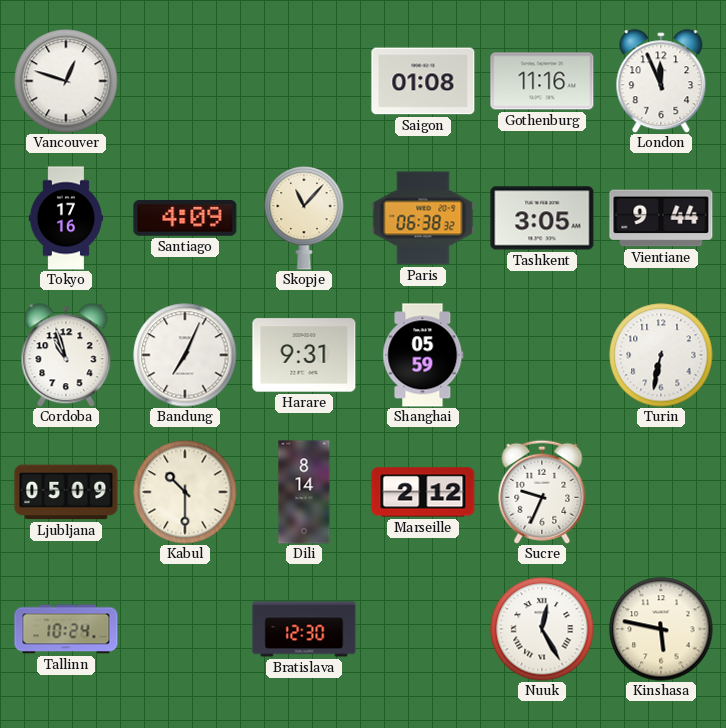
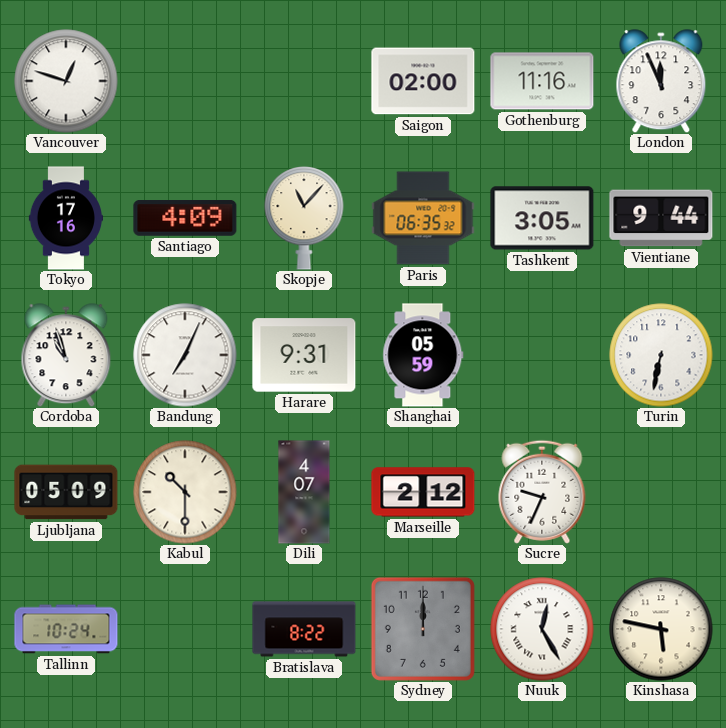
Saigon: 01:08 -> 02:00
Paris: 06:38 -> 06:35
Dili: 8:14 -> 4:07
Bratislava: 12:30 -> 8:22
Sydney: none -> 12:00
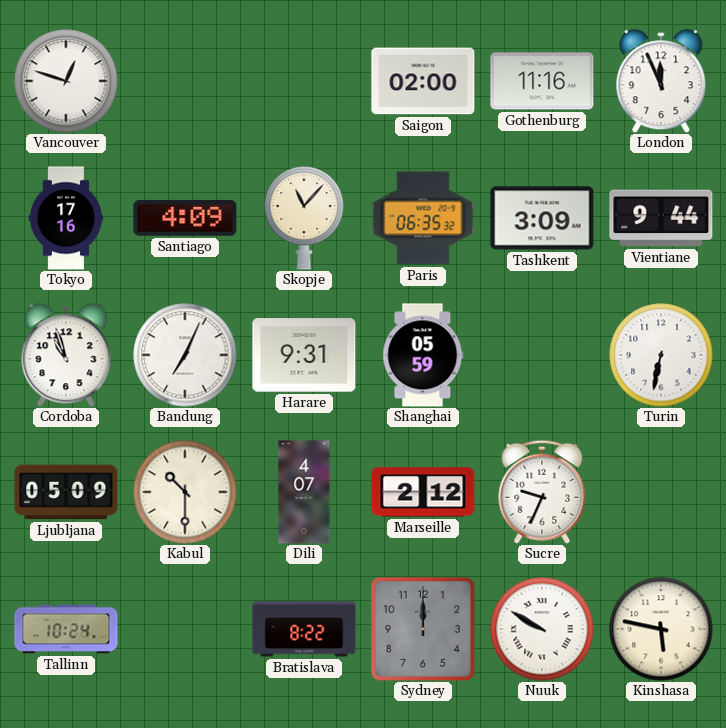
Tashkent: 3:05 -> 3:09
Nuuk: 12:25 -> 9:50
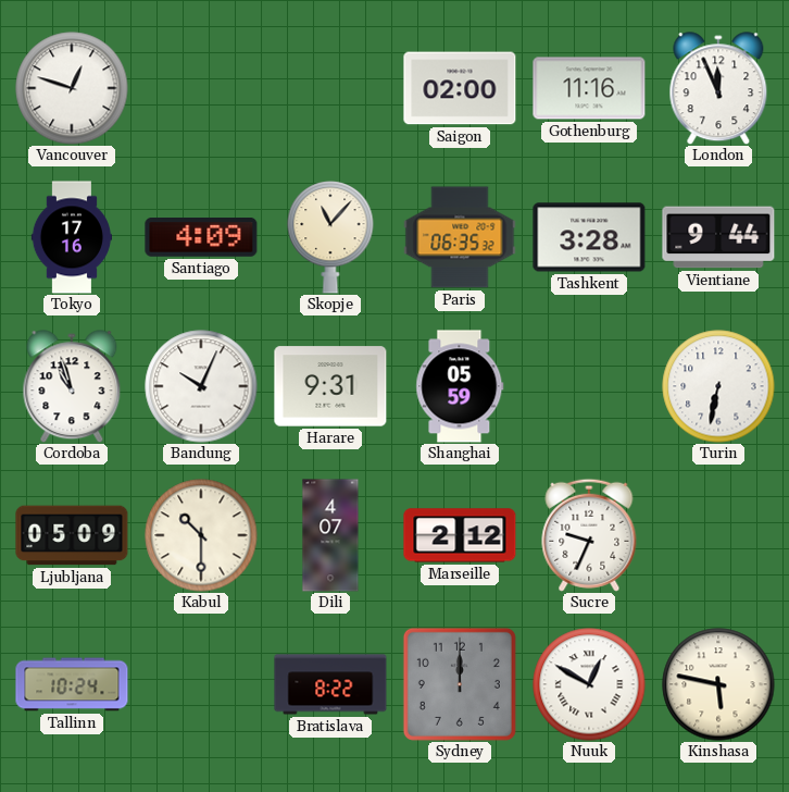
Tashkent: 3:09 -> 3:28
Bandung: 7:04 -> 10:04
Nuuk: 9:50 -> 12:50
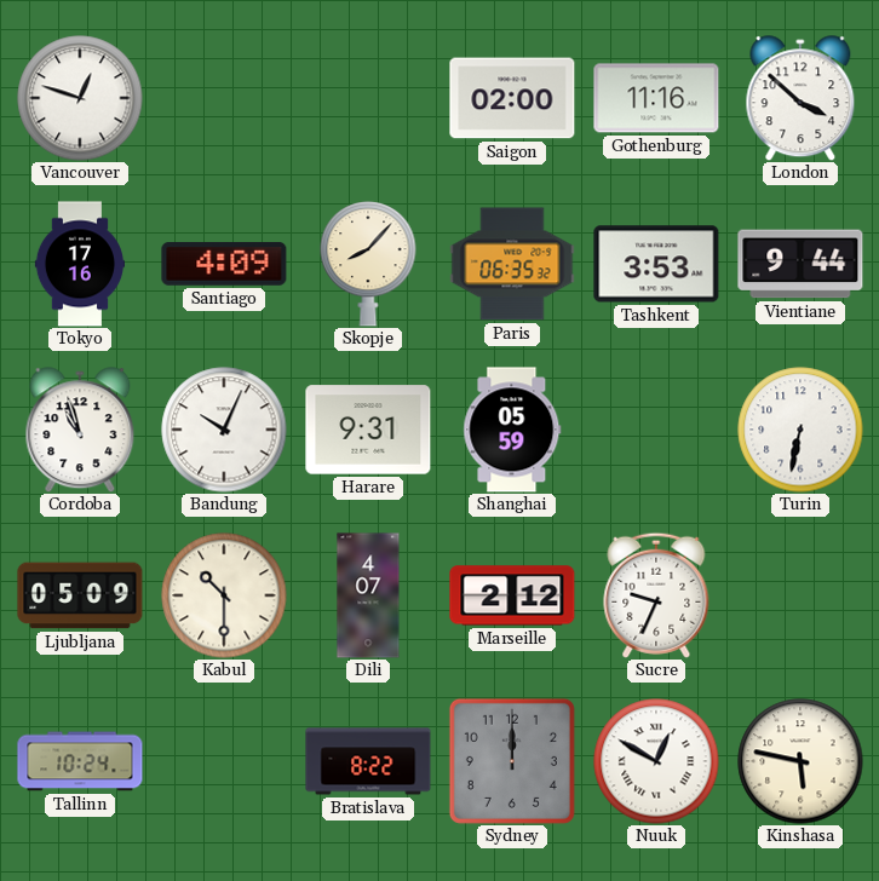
London: 11:56 -> 3:52
Skopje: 11:07 -> 8:07
Tashkent: 3:28 -> 3:53
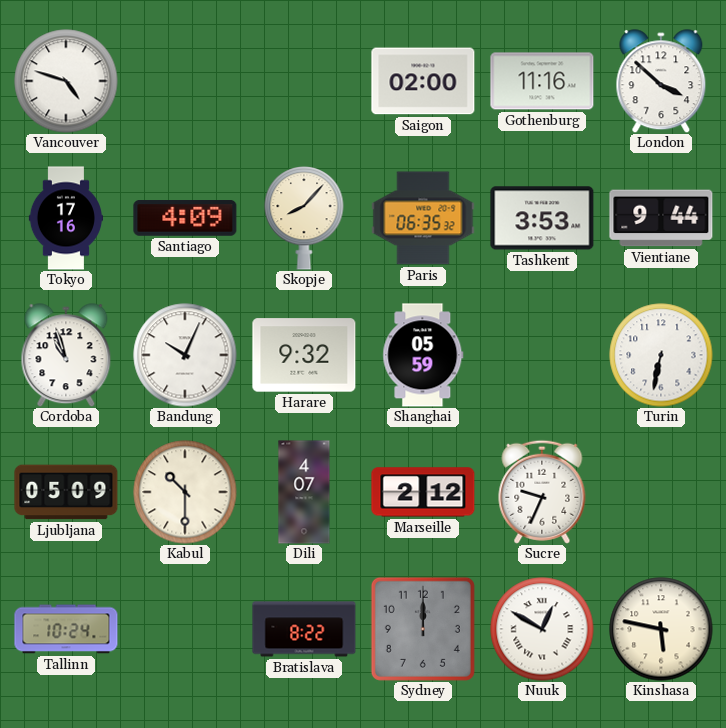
Vancouver: 12:48 -> 4:48
Harare: 9:31 -> 9:32
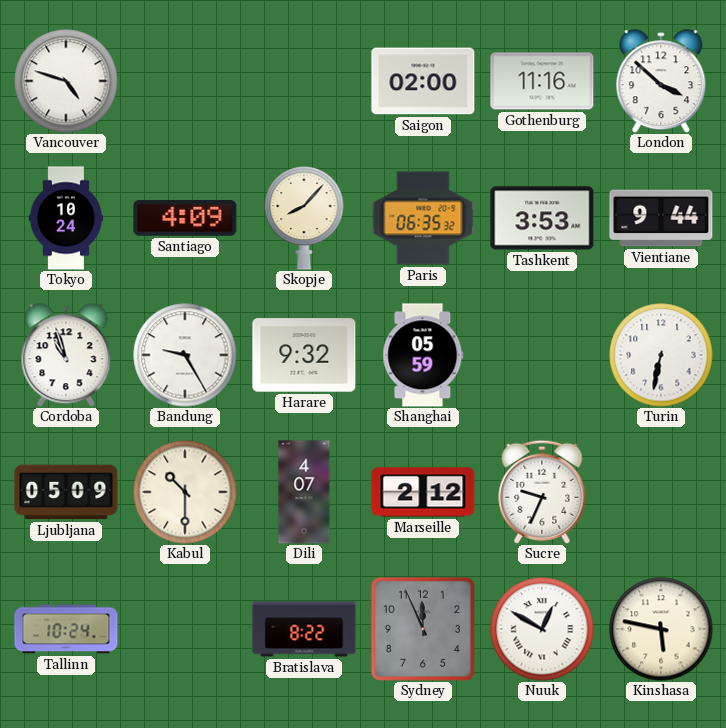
Tokyo: 17:16 -> 10:24
Bandung: 10:04 -> 9:25
Sydney: 12:00 -> 11:56
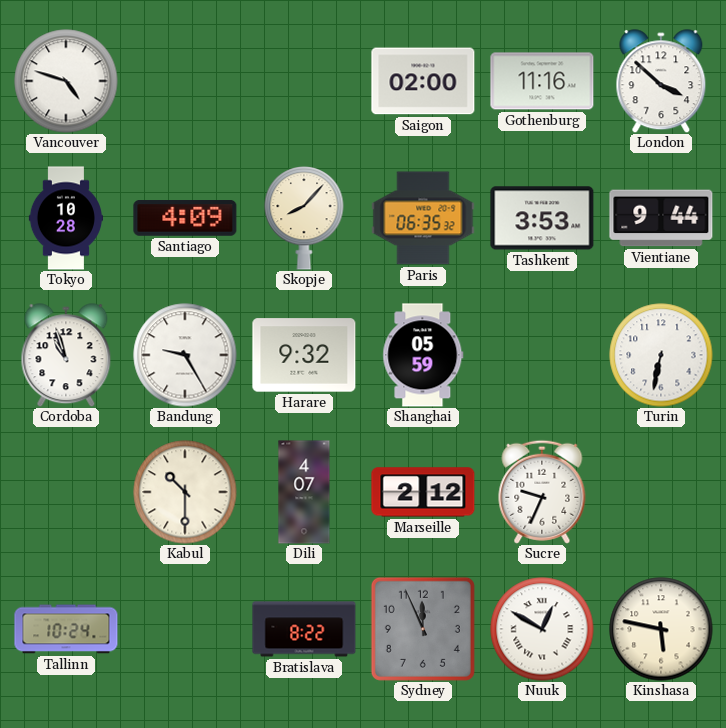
Tokyo: 10:24 -> 10:28
Ljubljana: 05:09 -> none
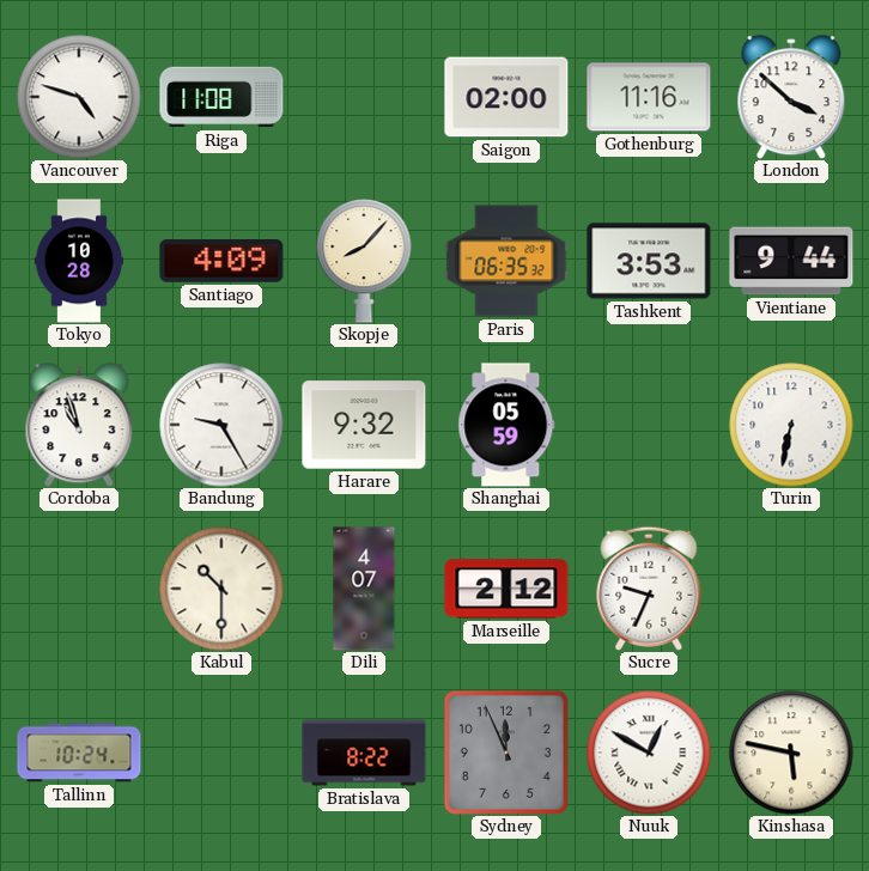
Riga: none -> 11:08
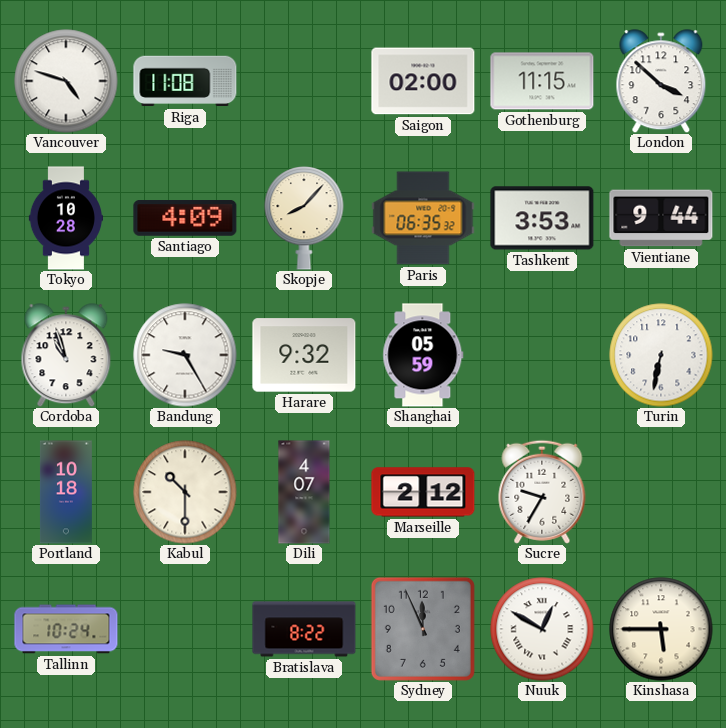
Gothenburg: 11:16 -> 11:15
Portland: none -> 10:18
Sucre: 9:34 -> 9:35
Kinshasa: 5:47 -> 5:45
